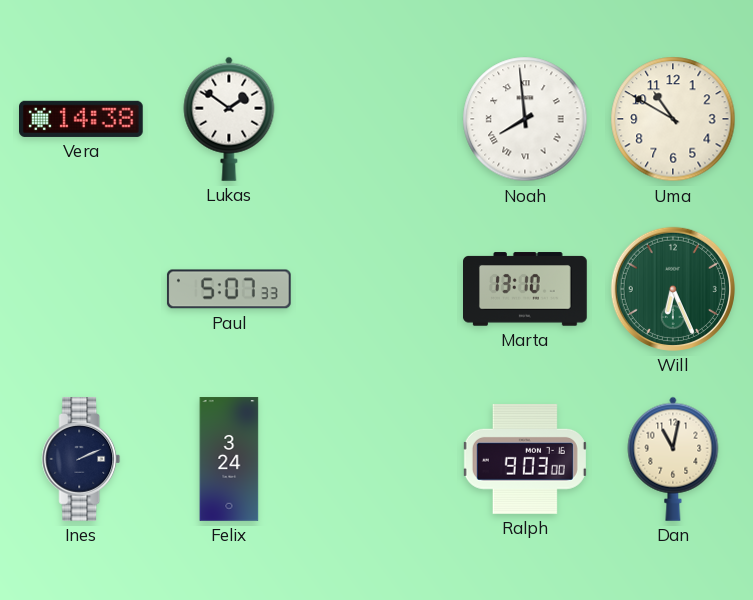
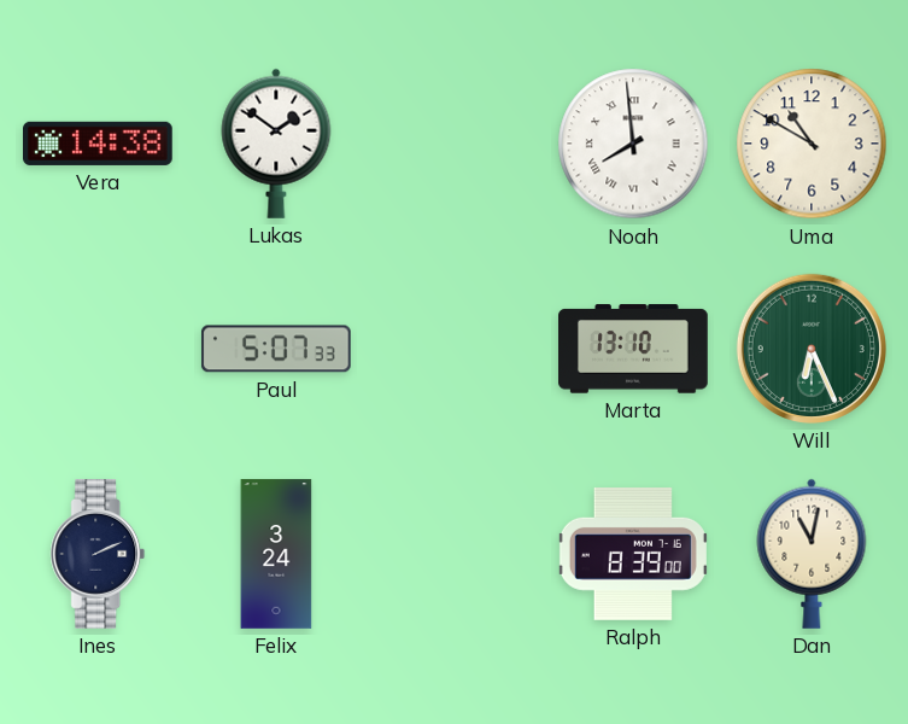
Ralph: 9:03 -> 8:39
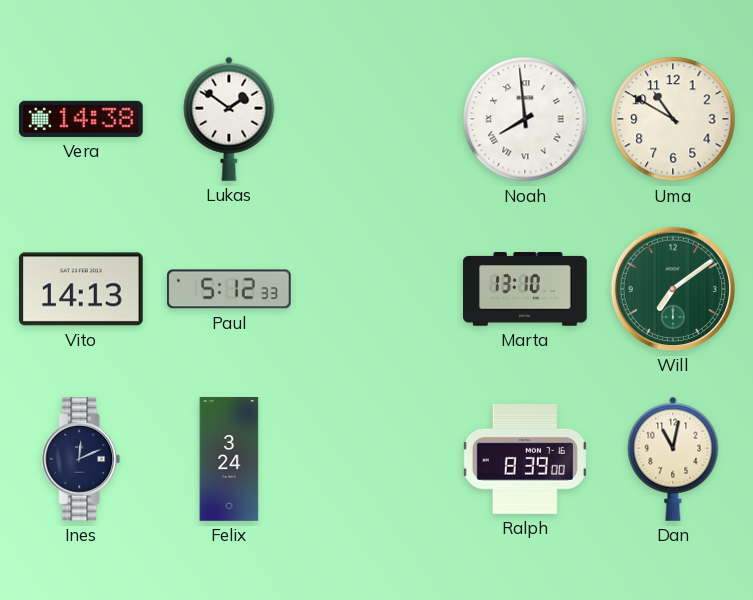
Vito: none -> 14:13
Paul: 5:07 -> 5:12
Will: 6:26 -> 7:09
Ines: 2:11 -> 12:11
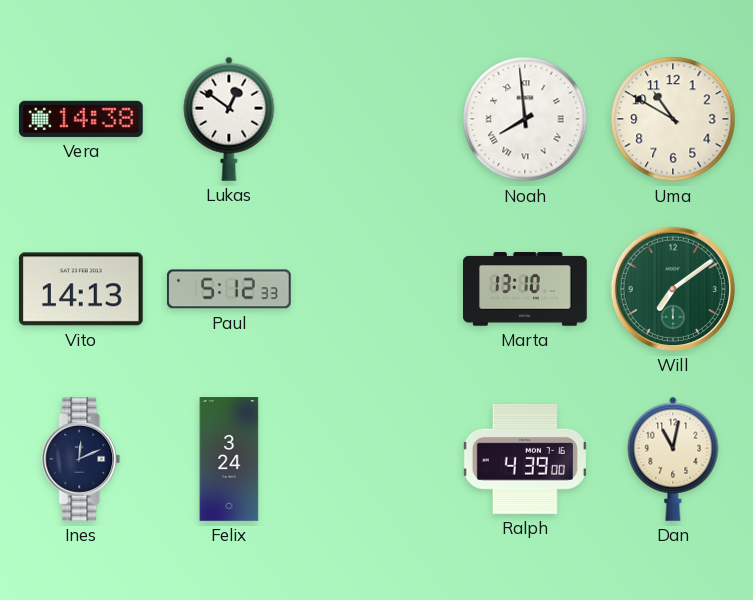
Lukas: 1:51 -> 12:51
Ralph: 8:39 -> 4:39
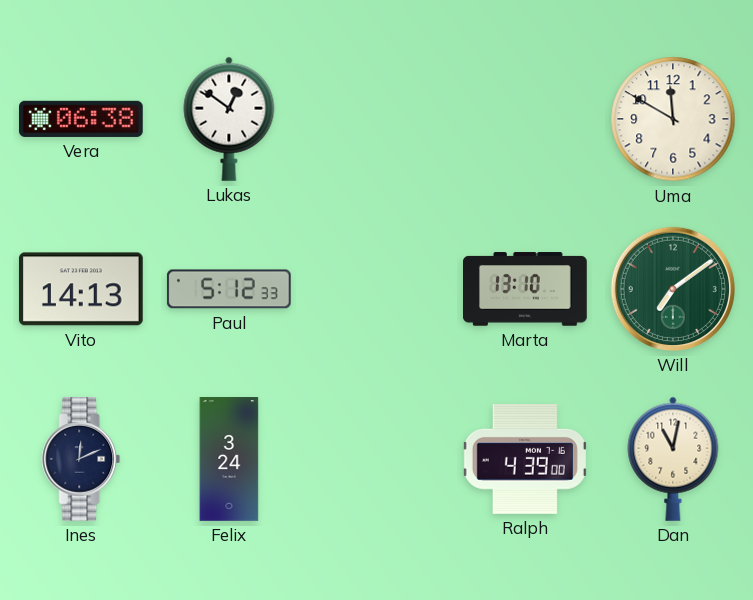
Vera: 14:38 -> 06:38
Noah: 7:59 -> none
Uma: 10:50 -> 11:50
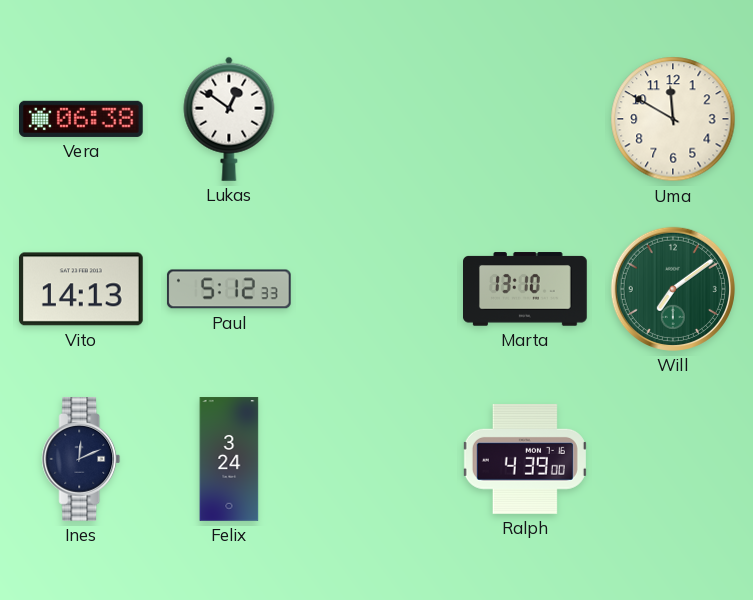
Dan: 11:02 -> none
